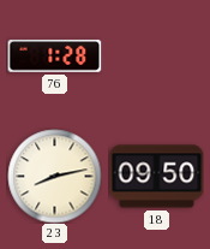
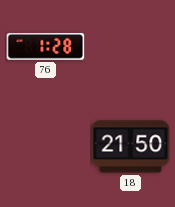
23: 8:13 -> none
18: 09:50 -> 21:50
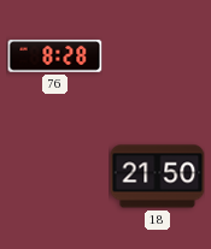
76: 1:28 -> 8:28
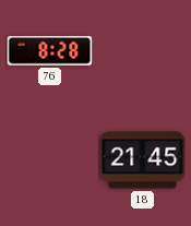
18: 21:50 -> 21:45
